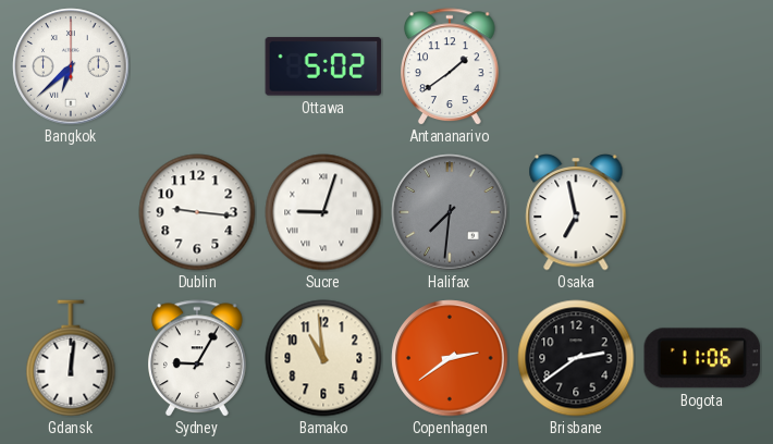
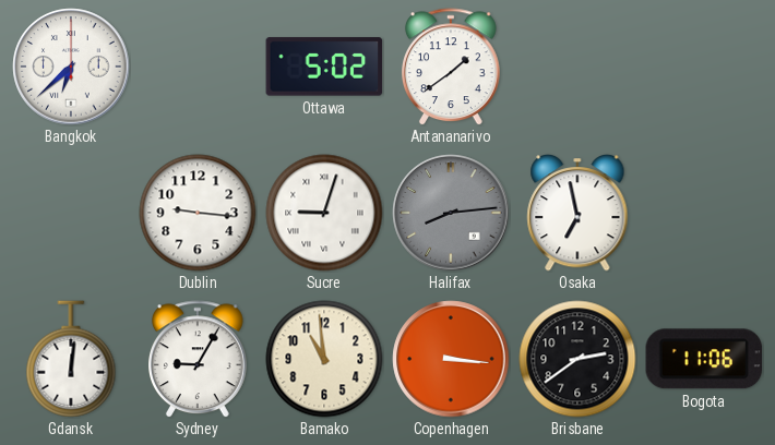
Halifax: 7:31 -> 8:14
Copenhagen: 2:39 -> 3:16
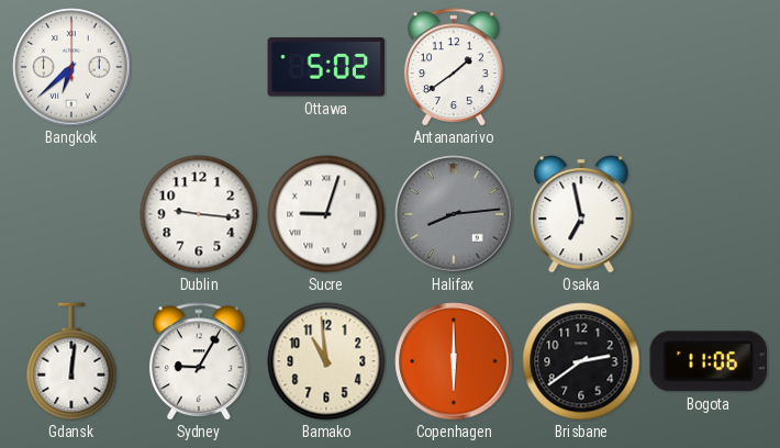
Copenhagen: 3:16 -> 6:00
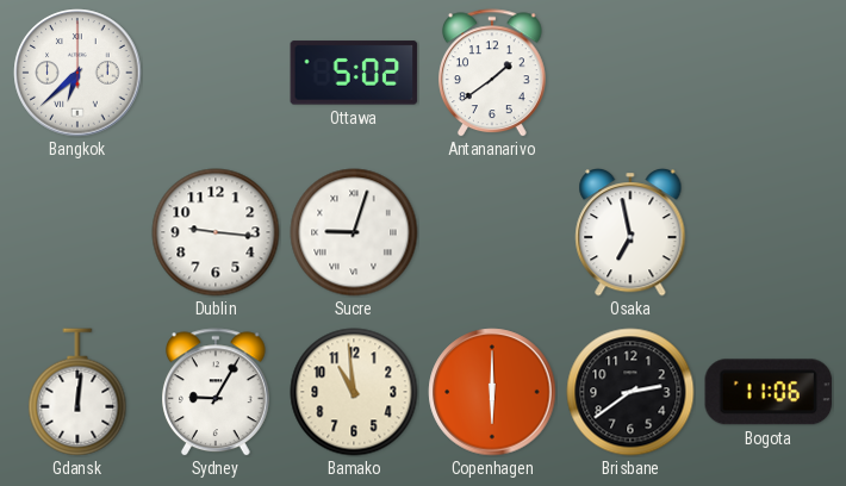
Halifax: 8:14 -> none
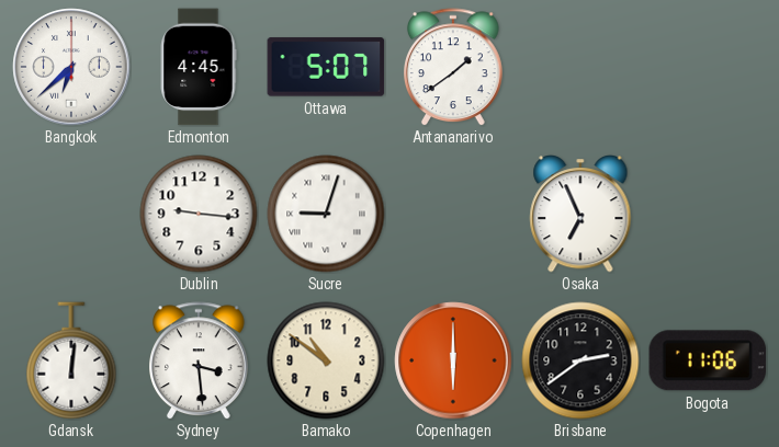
Edmonton: none -> 4:45
Ottawa: 5:02 -> 5:07
Osaka: 6:58 -> 6:56
Sydney: 9:05 -> 3:29
Bamako: 10:59 -> 10:51
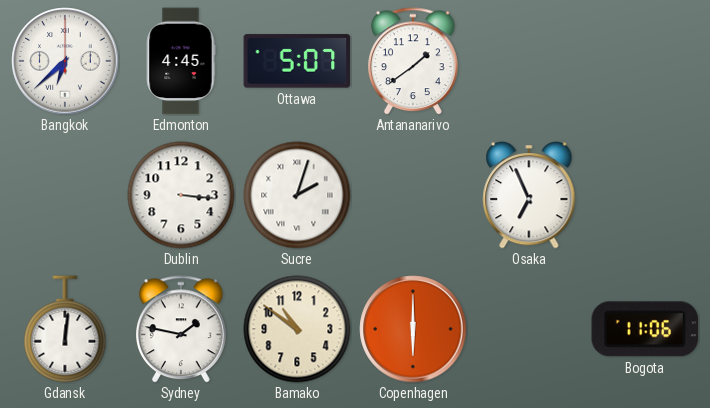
Dublin: 9:16 -> 3:16
Sucre: 9:03 -> 2:03
Sydney: 3:29 -> 1:47
Brisbane: 2:39 -> none
